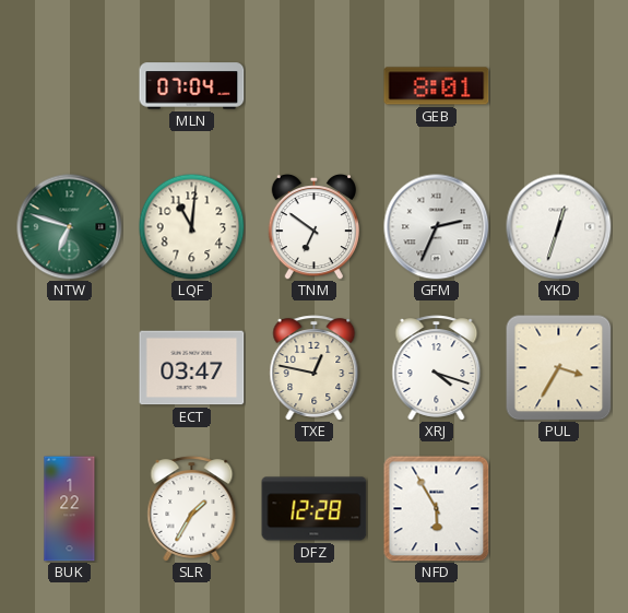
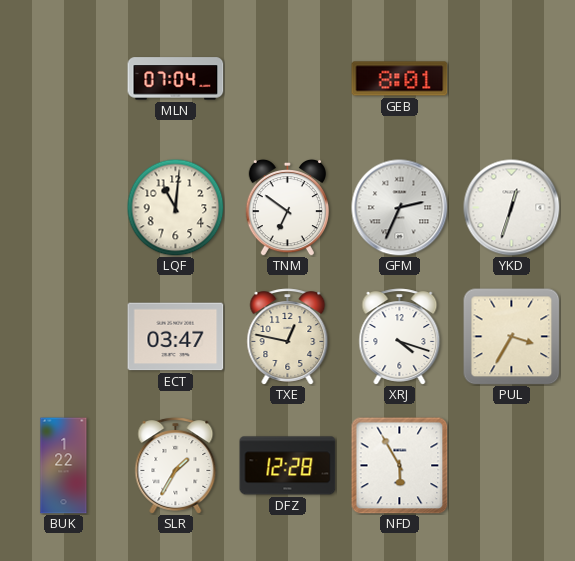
NTW: 6:48 -> none
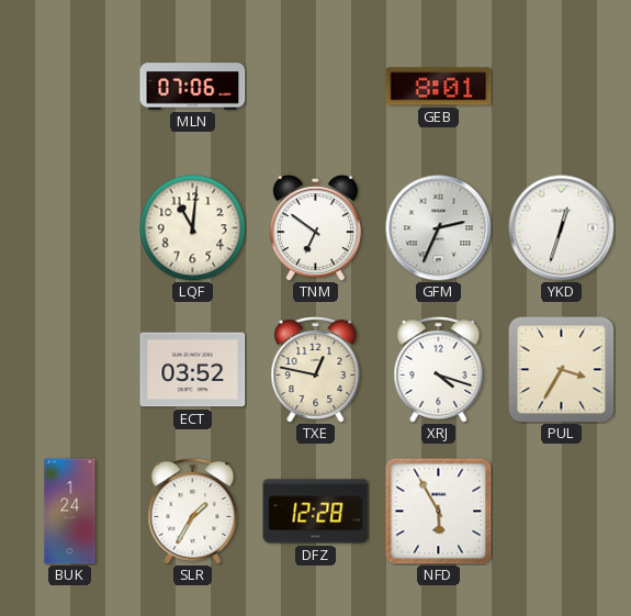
MLN: 07:04 -> 07:06
ECT: 03:47 -> 03:52
BUK: 1:22 -> 1:24
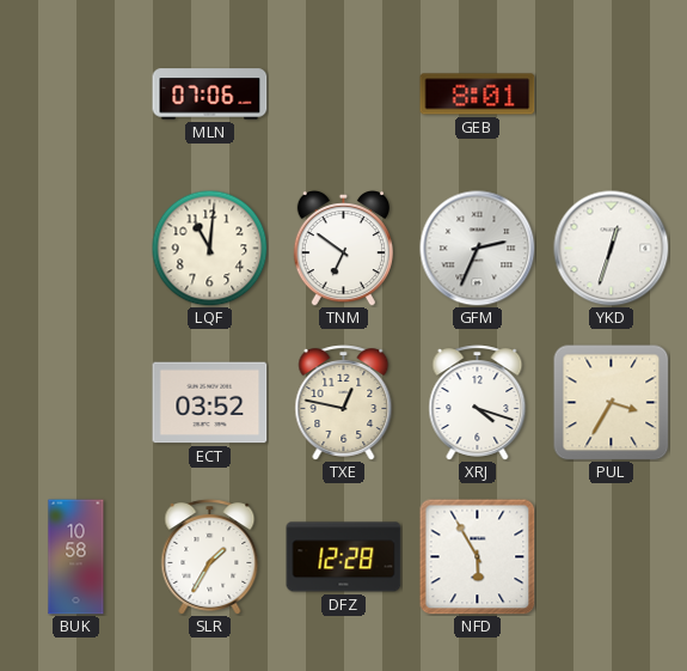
BUK: 1:24 -> 10:58
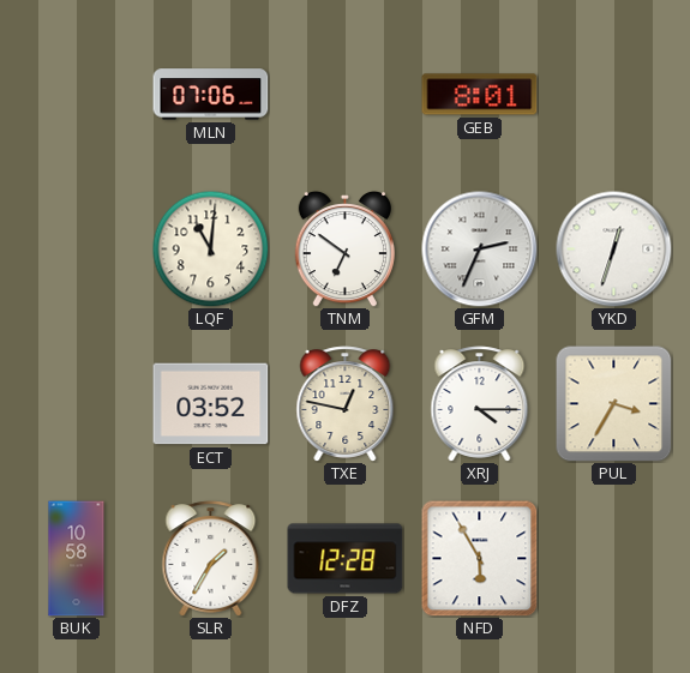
XRJ: 4:18 -> 4:15
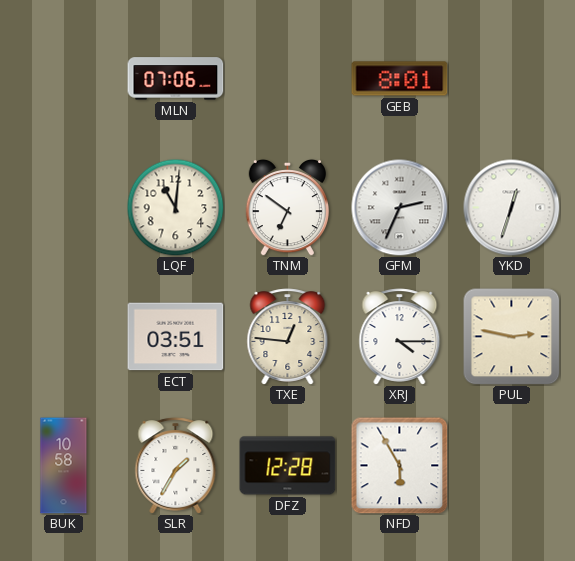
ECT: 03:52 -> 03:51
TXE: 12:47 -> 12:46
PUL: 3:35 -> 2:47
